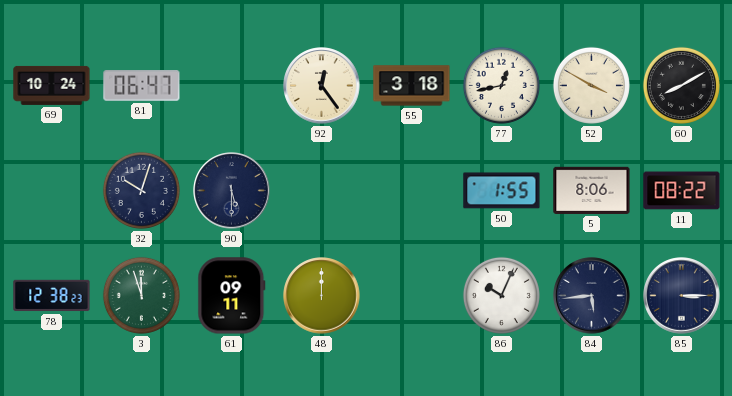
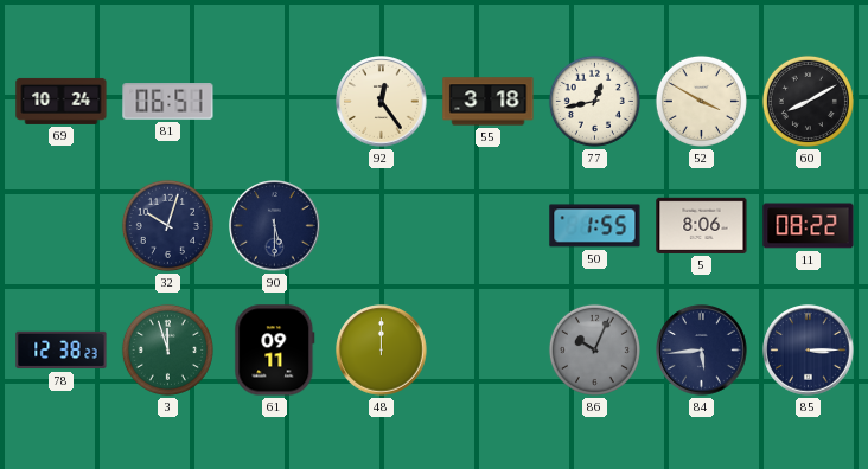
81: 06:47 -> 06:51
86 dial: white -> grey
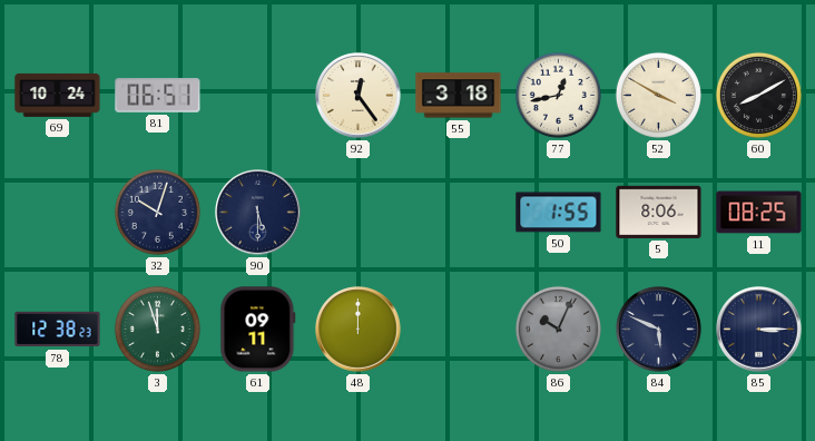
11: 08:22 -> 08:25
84: 5:44 -> 5:49
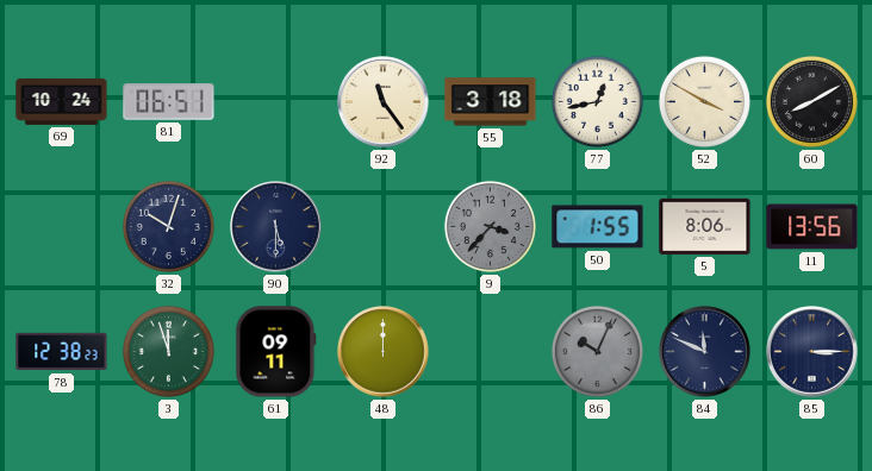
92: 12:24 -> 11:24
9: none -> 3:37
11: 08:25 -> 13:56
84: 5:49 -> 11:49
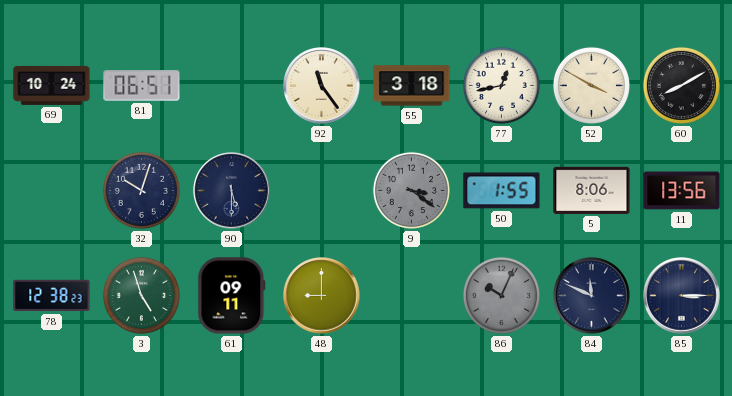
9: 3:37 -> 3:21
3: 11:57 -> 4:57
48: 12:00 -> 9:00
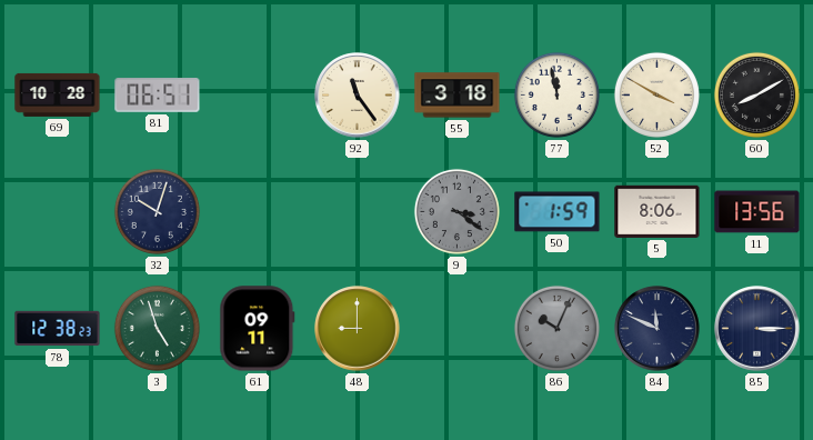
69: 10:24 -> 10:28
77: 12:43 -> 11:58
90: 5:30 -> none
50: 1:55 -> 1:59
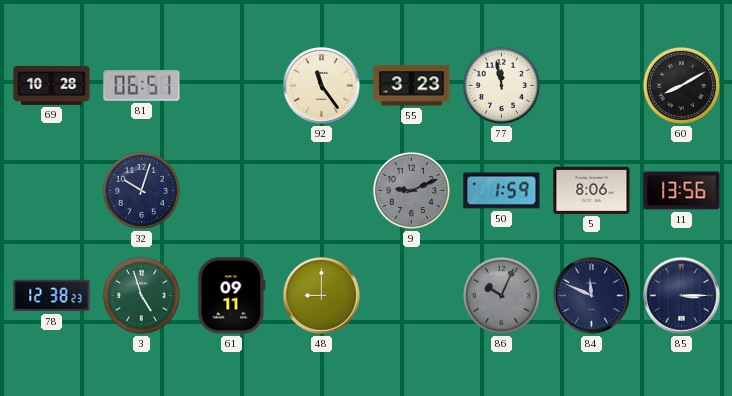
55: 3:18 -> 3:23
52: 3:50 -> none
9: 3:21 -> 9:11
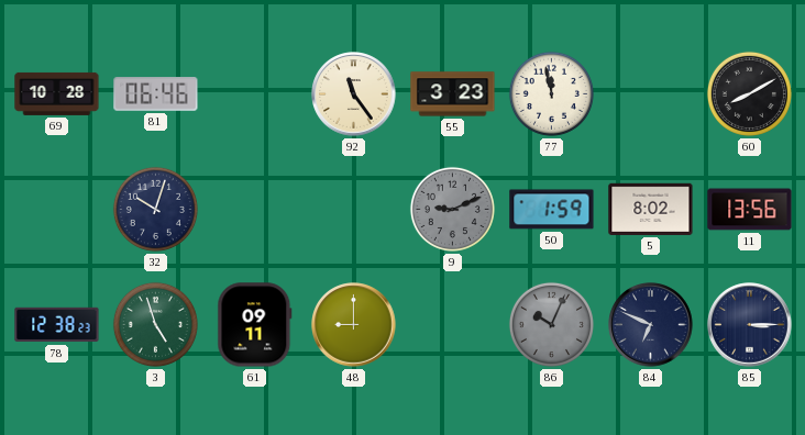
81: 06:51 -> 06:46
5: 8:06 -> 8:02
84: 11:49 -> 6:49
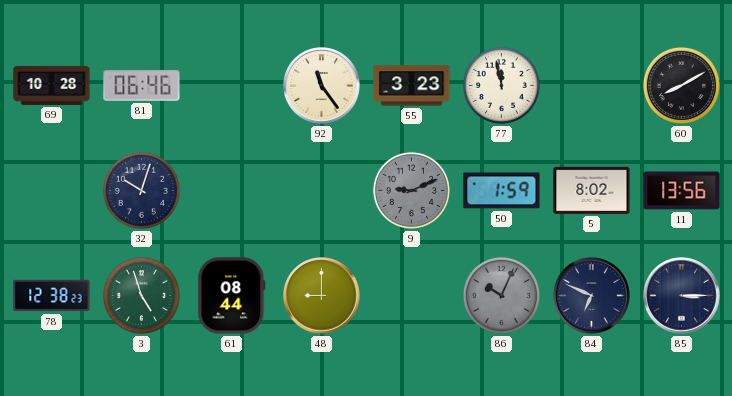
61: 09:11 -> 08:44
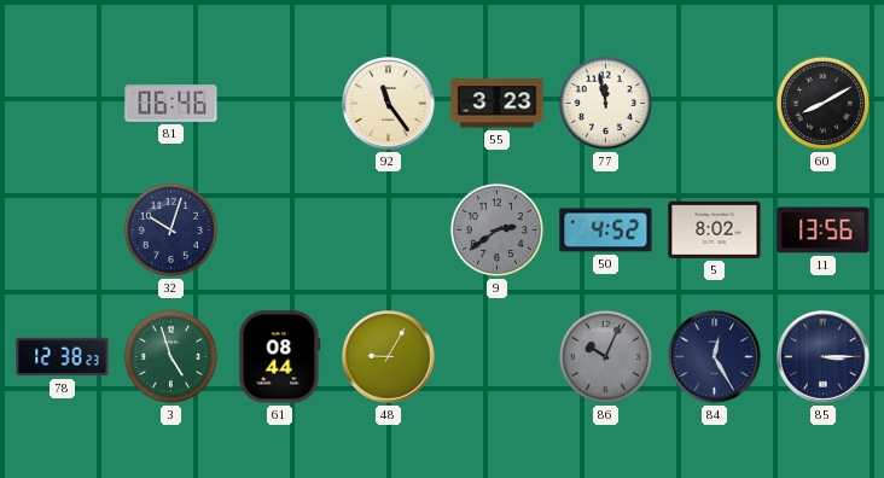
69: 10:28 -> none
9: 9:11 -> 2:39
50: 1:59 -> 4:52
48: 9:00 -> 9:05
84: 6:49 -> 12:25
